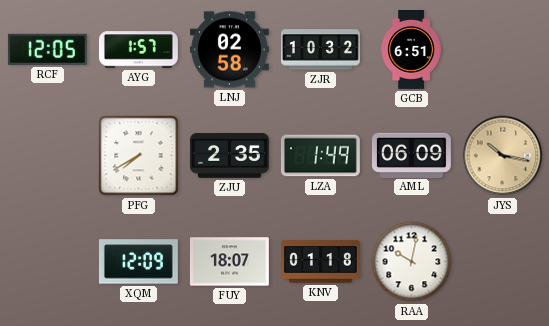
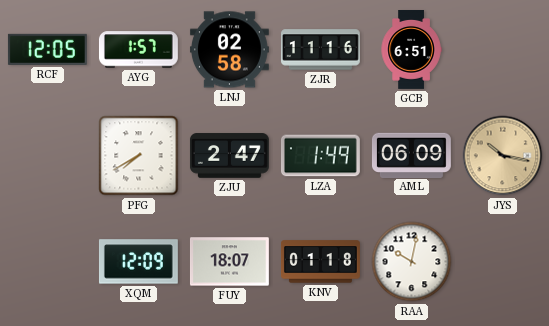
ZJR: 10:32 -> 11:16
ZJU: 2:35 -> 2:47
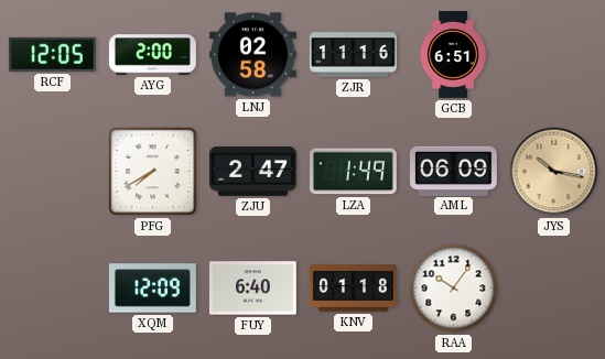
AYG: 1:57 -> 2:00
FUY: 18:07 -> 6:40
RAA: 10:02 -> 10:06
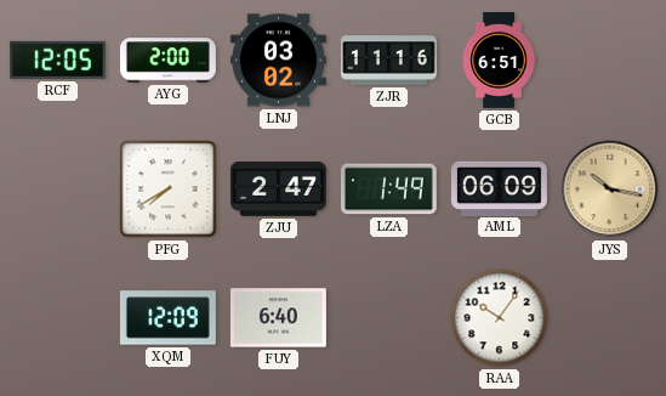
LNJ: 02:58 -> 03:02
KNV: 01:18 -> none
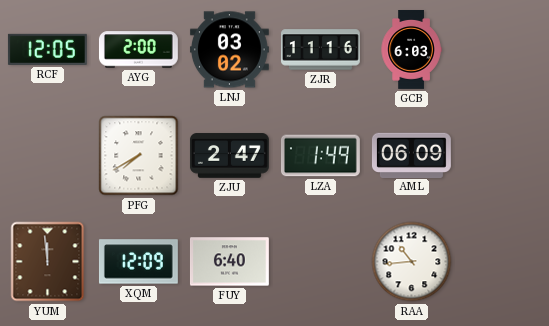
GCB: 6:51 -> 6:03
JYS: 10:17 -> none
YUM: none -> 11:59
RAA: 10:06 -> 10:44
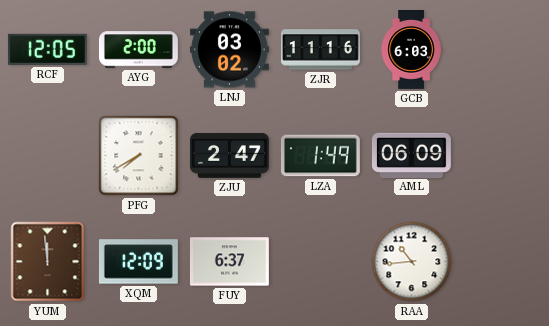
FUY: 6:40 -> 6:37
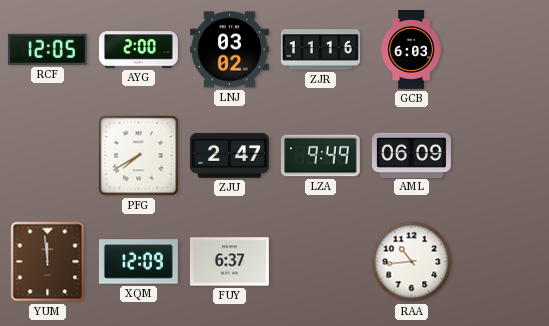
LZA: 1:49 -> 9:49
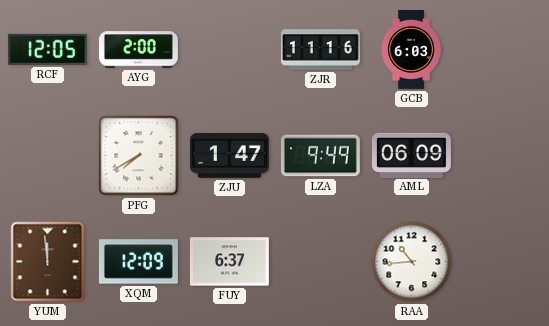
LNJ: 03:02 -> none
ZJU: 2:47 -> 1:47
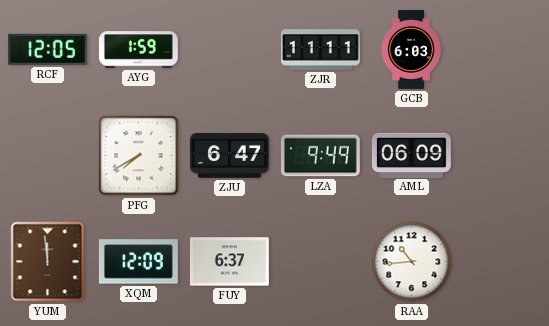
AYG: 2:00 -> 1:59
ZJR: 11:16 -> 11:11
ZJU: 1:47 -> 6:47
